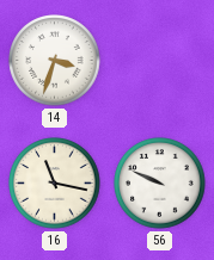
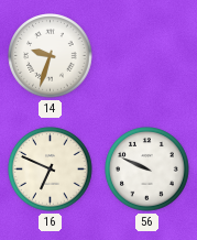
14: 3:33 -> 9:33
16: 11:17 -> 6:49
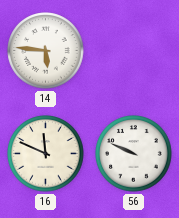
14: 9:33 -> 5:46
16: 6:49 -> 11:49
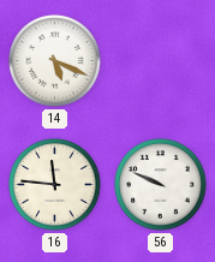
14: 5:46 -> 5:19
16: 11:49 -> 11:46
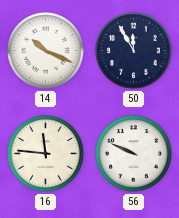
14: 5:19 -> 10:19
50: none -> 11:55
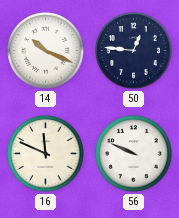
50: 11:55 -> 12:46
16: 11:46 -> 11:49
